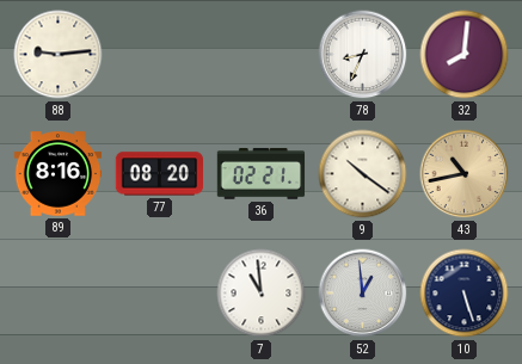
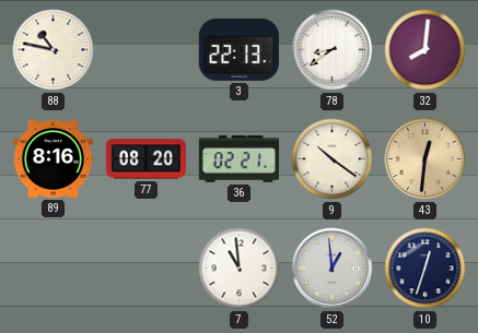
88: 9:14 -> 10:47
3: none -> 22:13
78: 8:34 -> 8:39
43: 10:43 -> 12:31
10: 5:27 -> 12:33
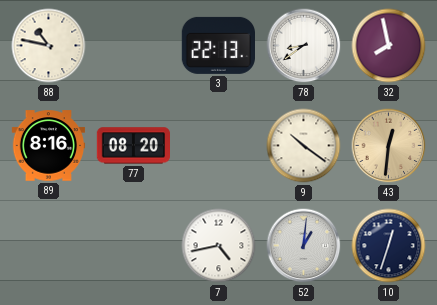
32: 8:01 -> 7:58
36: 02:21 -> none
7: 10:59 -> 4:43
52: 12:59 -> 1:01
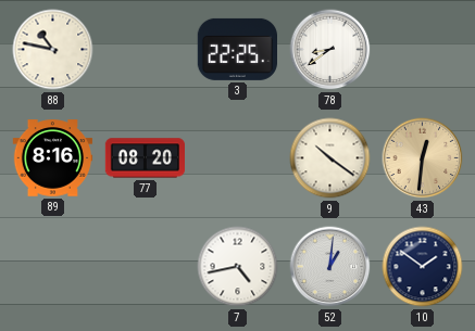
3: 22:13 -> 22:25
32: 7:58 -> none
10: 12:33 -> 1:51
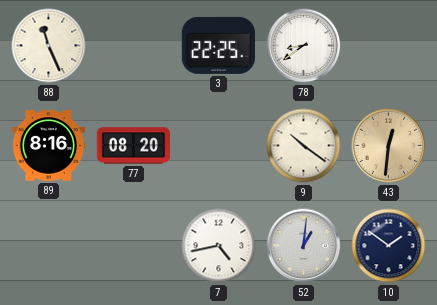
88: 10:47 -> 11:26
